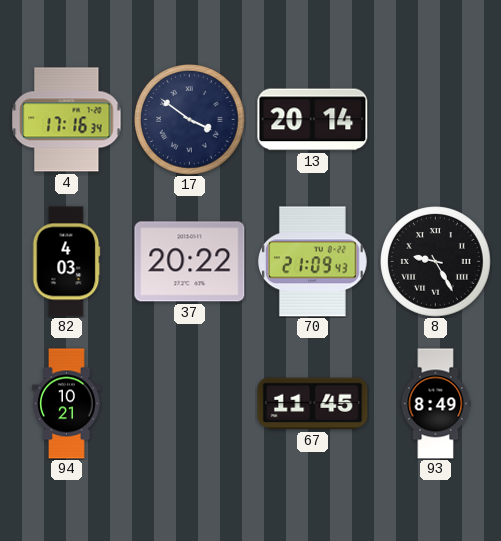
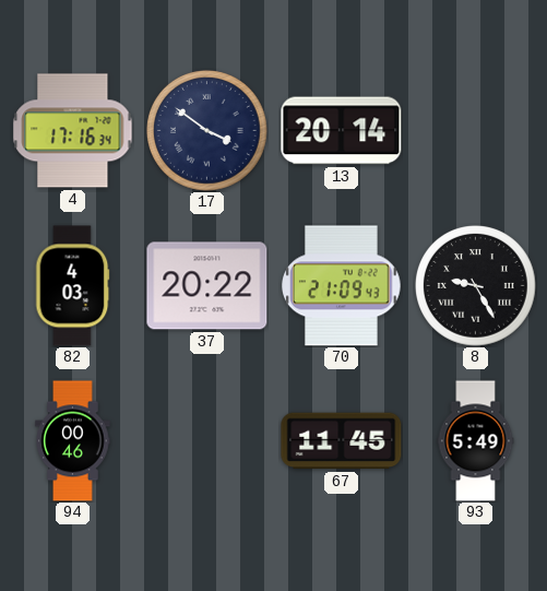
94: 10:21 -> 00:46
93: 8:49 -> 5:49
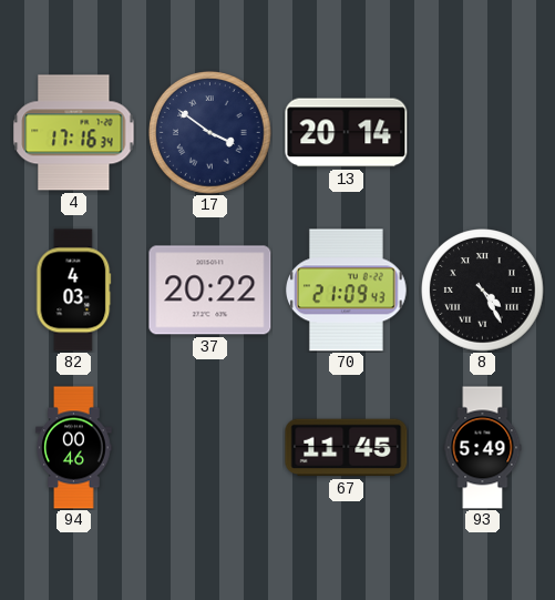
8: 9:25 -> 4:25
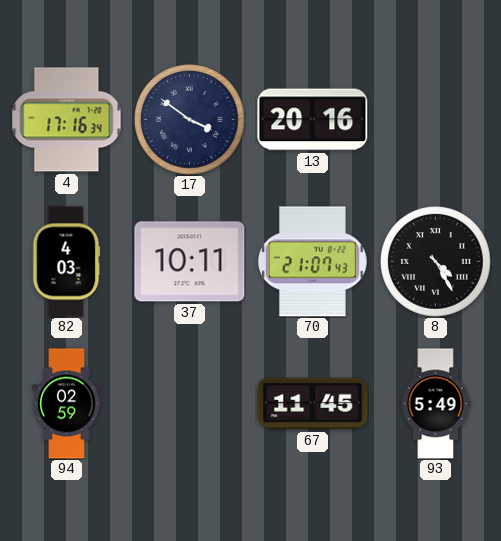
13: 20:14 -> 20:16
37: 20:22 -> 10:11
70: 21:09 -> 21:07
94: 00:46 -> 02:59
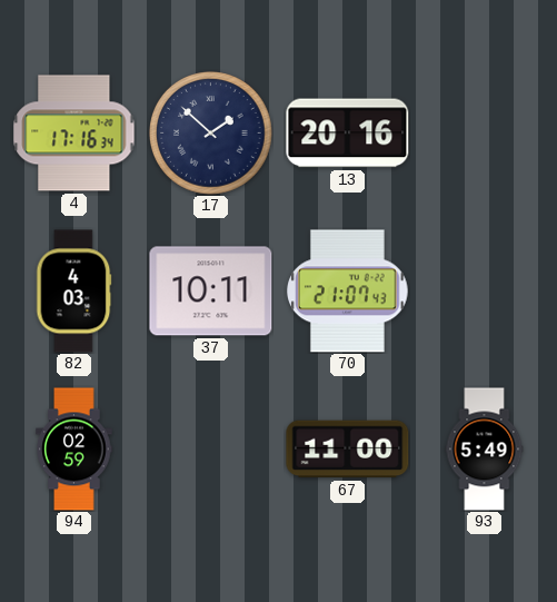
17: 3:51 -> 1:52
8: 4:25 -> none
67: 11:45 -> 11:00
